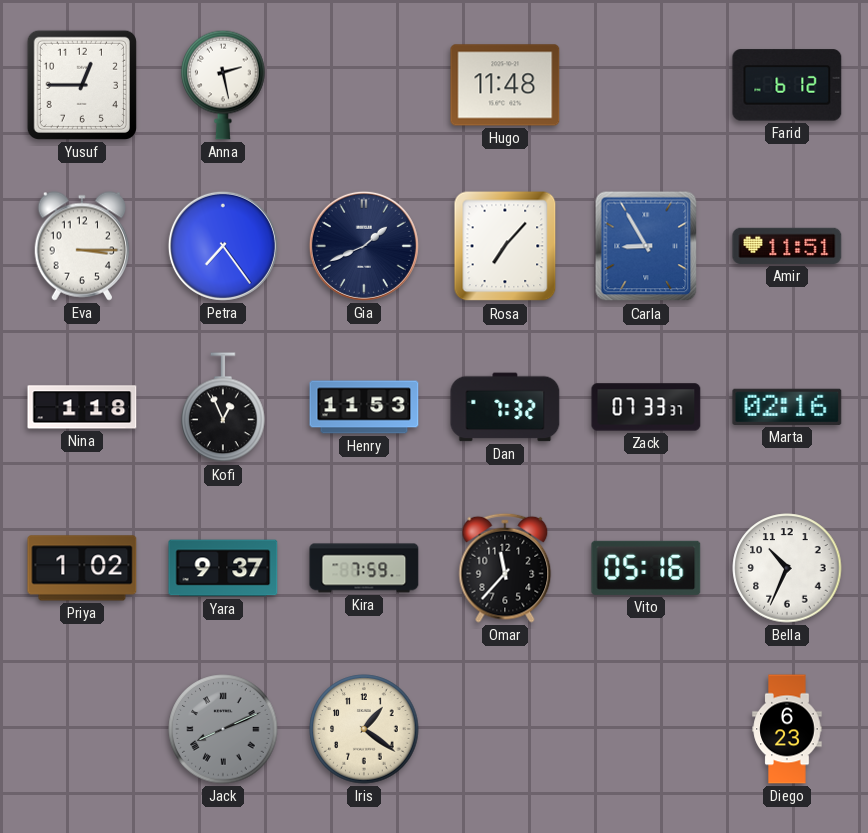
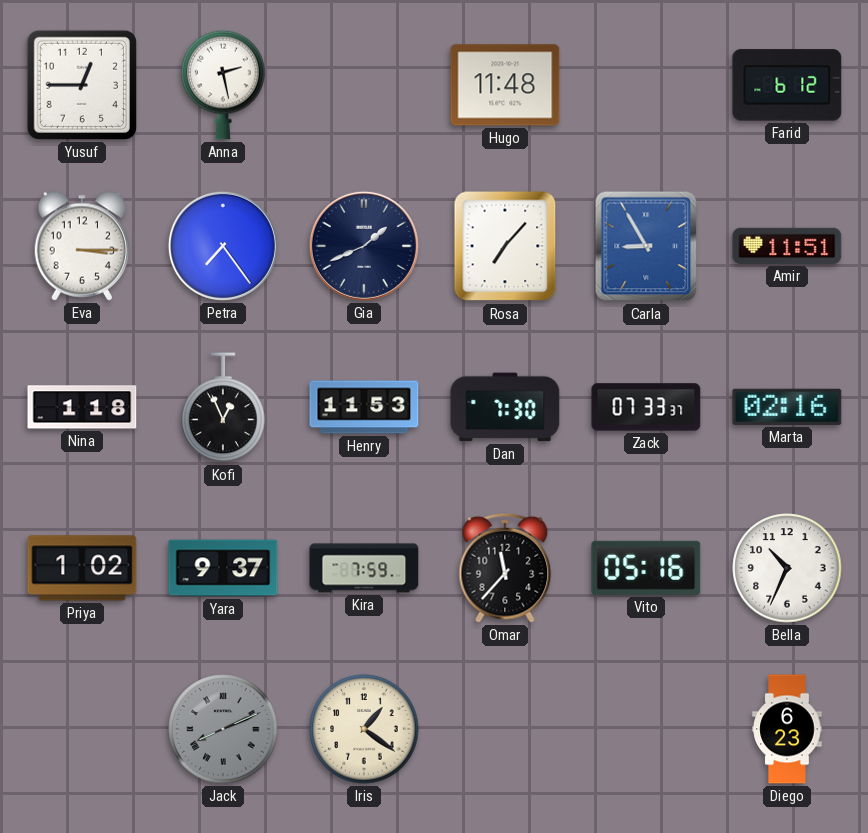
Dan: 7:32 -> 7:30
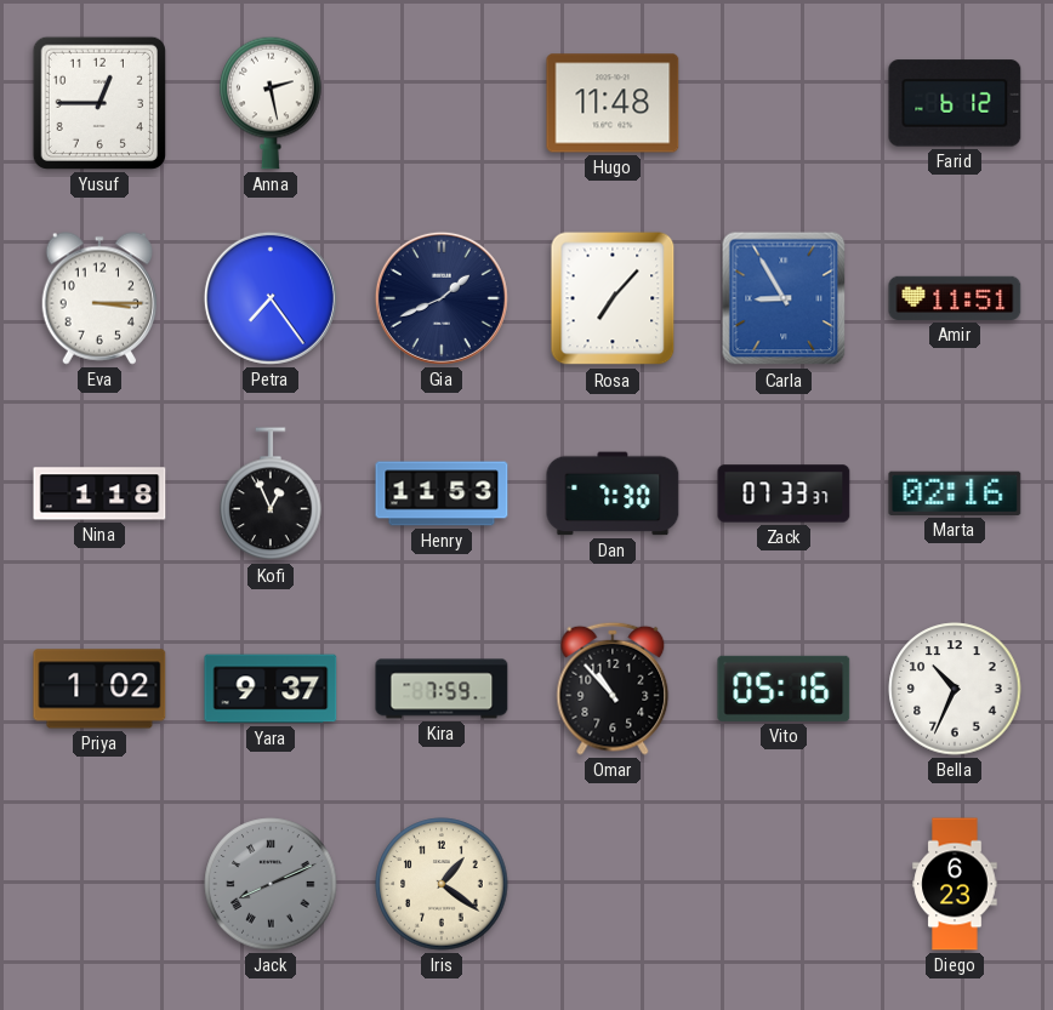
Omar: 11:37 -> 10:53
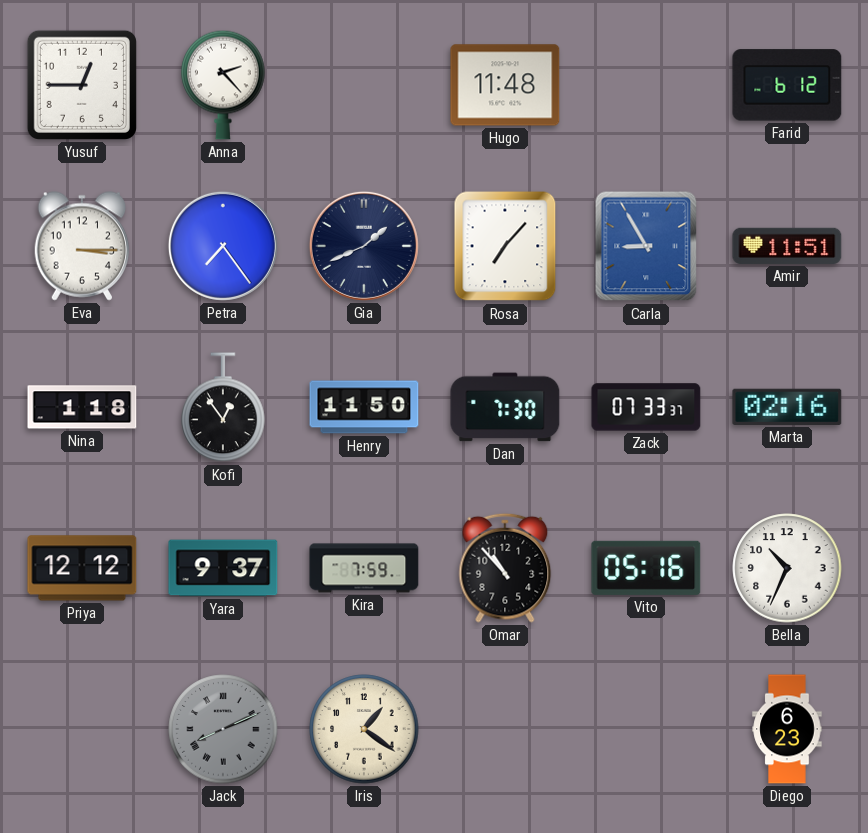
Anna: 2:28 -> 2:23
Kofi: 12:56 -> 12:54
Henry: 11:53 -> 11:50
Priya: 1:02 -> 12:12
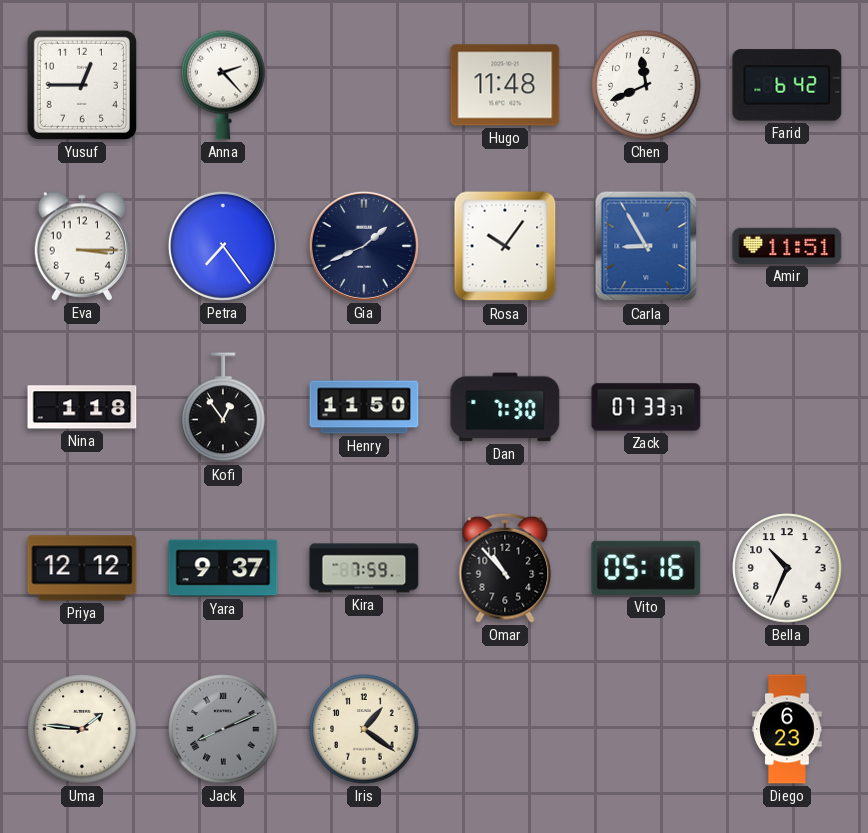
Chen: none -> 11:41
Farid: 6:12 -> 6:42
Rosa: 7:07 -> 10:06
Marta: 02:16 -> none
Uma: none -> 1:46
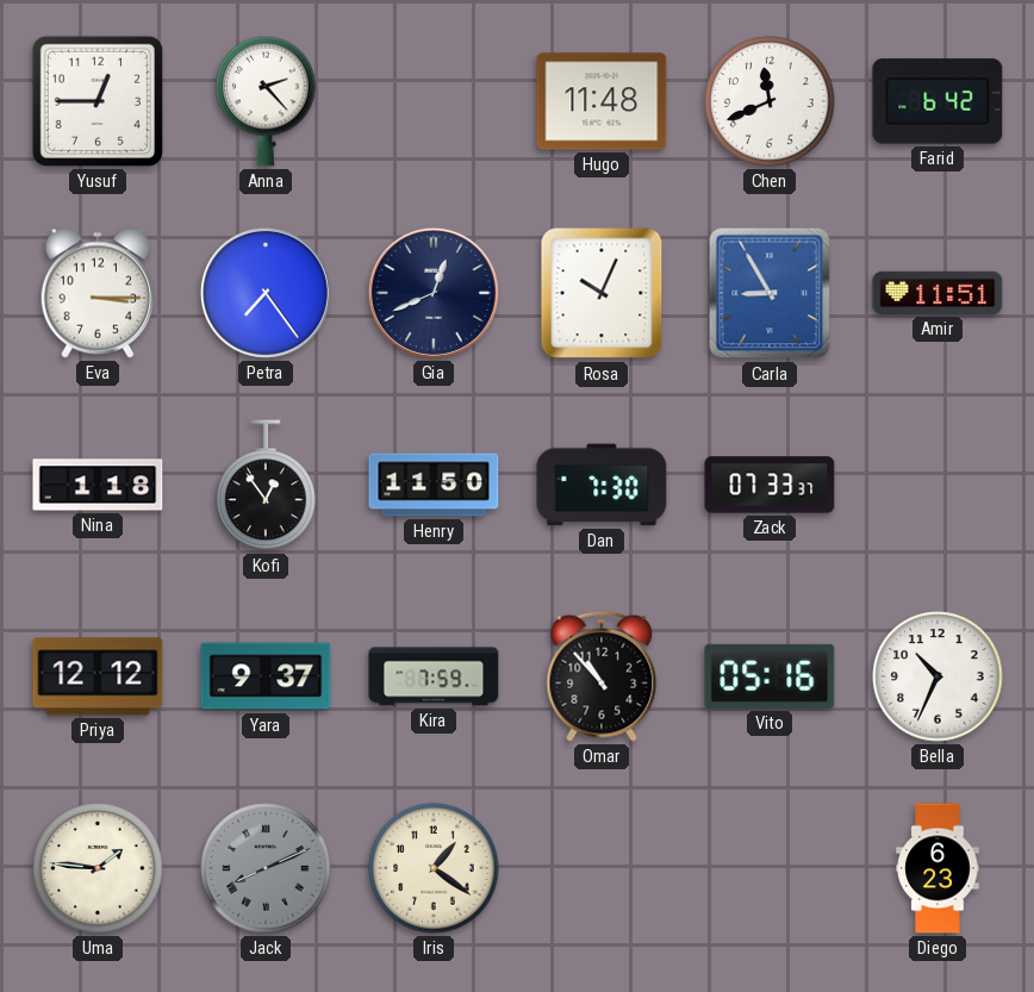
Gia: 1:41 -> 12:41
Rosa: 10:06 -> 10:04
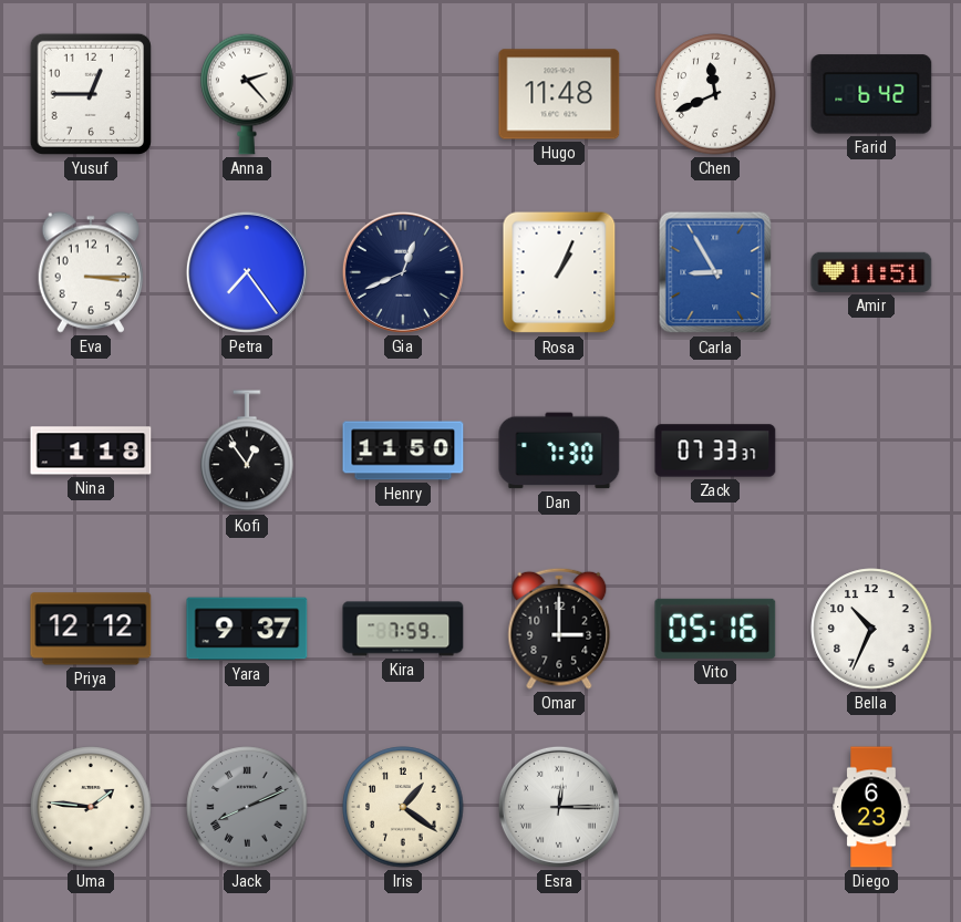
Rosa: 10:04 -> 1:04
Omar: 10:53 -> 3:00
Esra: none -> 12:15
